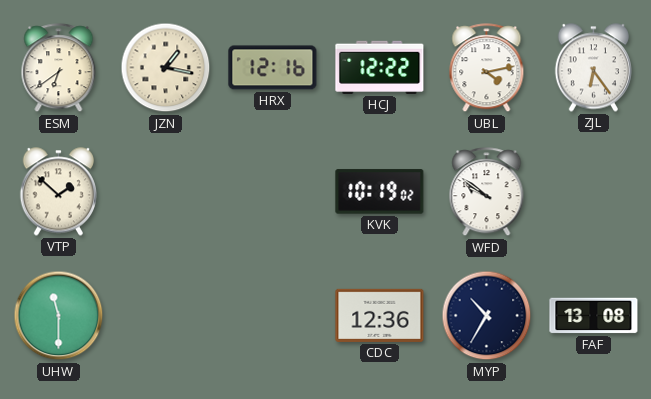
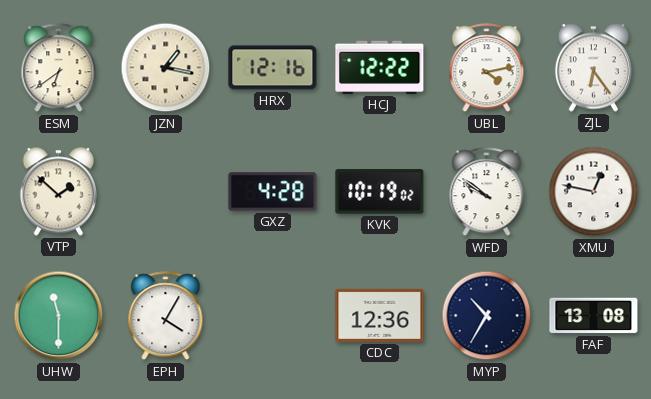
GXZ: none -> 4:28
XMU: none -> 12:47
EPH: none -> 4:05
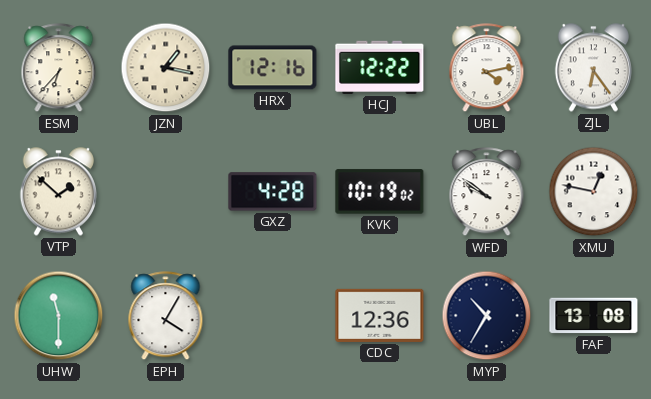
ESM: 6:39 -> 6:37
